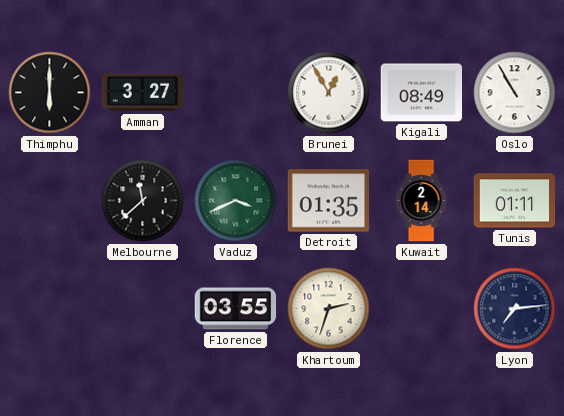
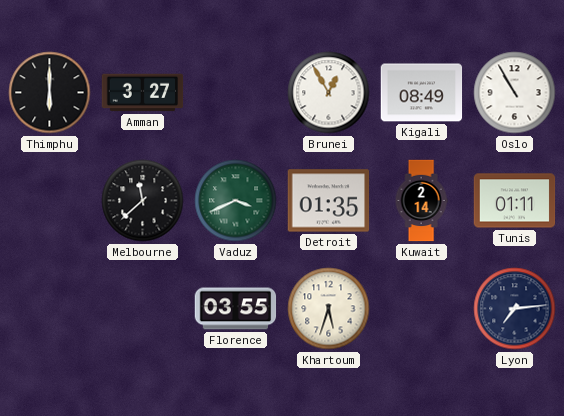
Khartoum: 2:33 -> 5:33
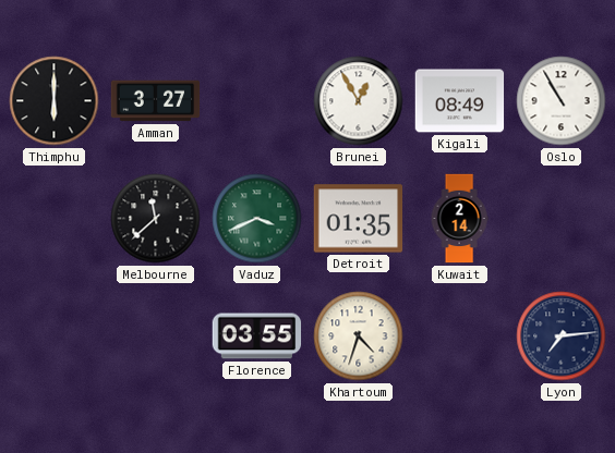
Tunis: 01:11 -> none
Khartoum: 5:33 -> 4:33
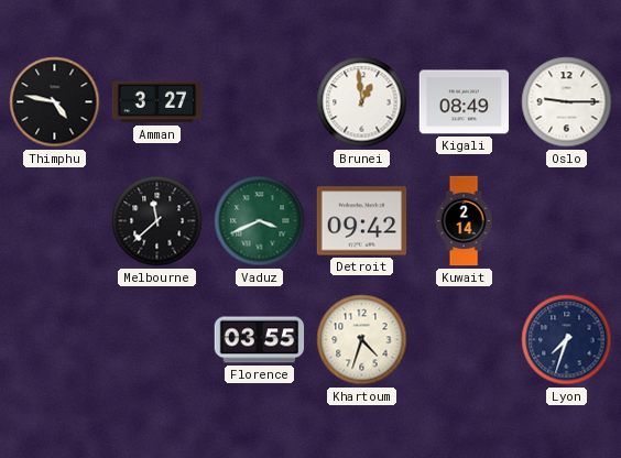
Thimphu: 6:00 -> 4:47
Brunei: 12:55 -> 12:59
Oslo: 10:55 -> 9:15
Detroit: 01:35 -> 09:42
Lyon: 7:14 -> 7:33
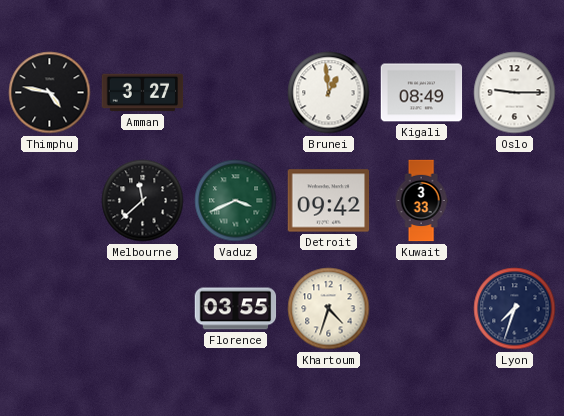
Kuwait: 2:14 -> 3:33
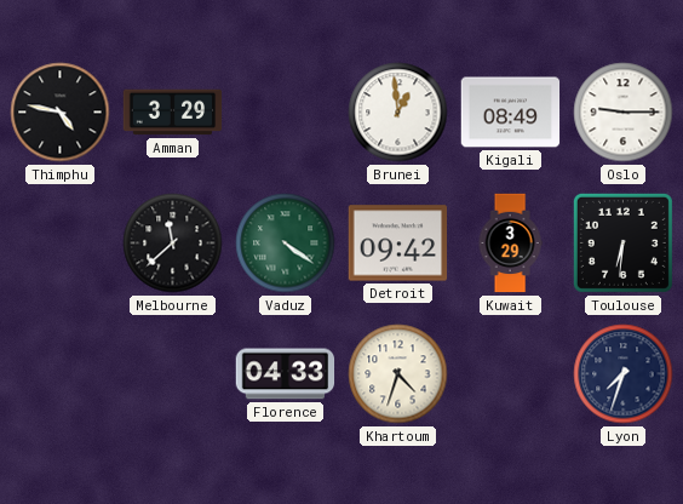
Amman: 3:27 -> 3:29
Vaduz: 3:41 -> 4:21
Kuwait: 3:33 -> 3:29
Toulouse: none -> 6:31
Florence: 03:55 -> 04:33
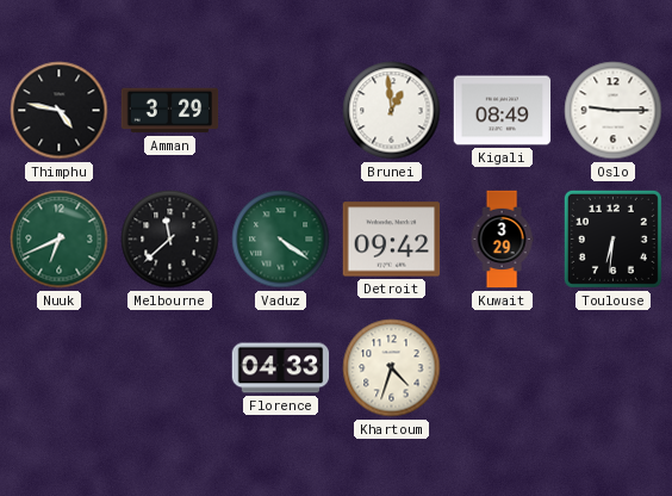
Nuuk: none -> 6:41
Lyon: 7:33 -> none
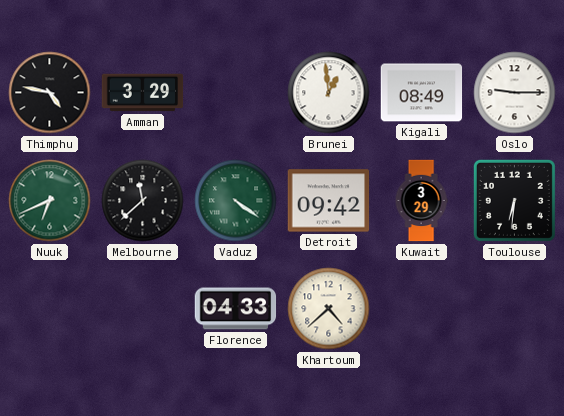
Khartoum: 4:33 -> 4:38
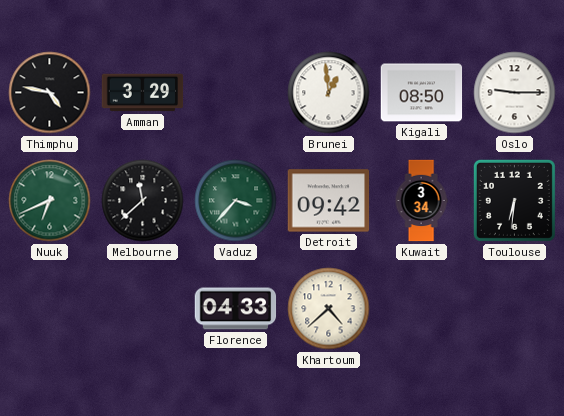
Kigali: 08:49 -> 08:50
Vaduz: 4:21 -> 3:37
Kuwait: 3:29 -> 3:34
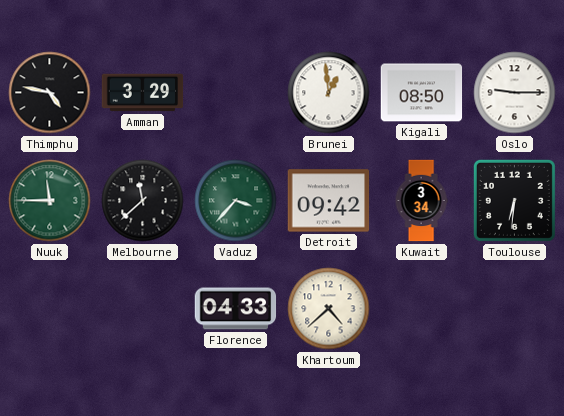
Nuuk: 6:41 -> 11:45
